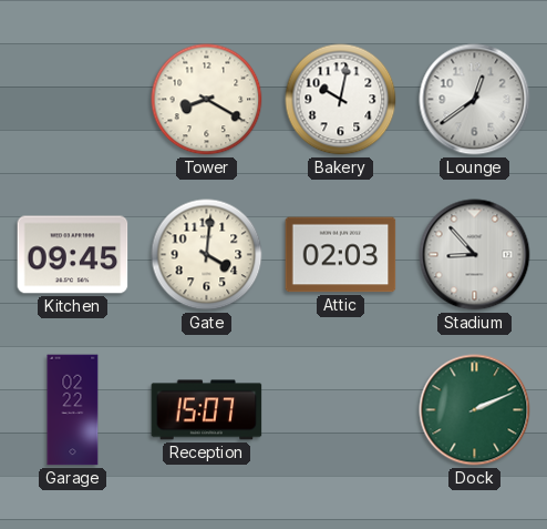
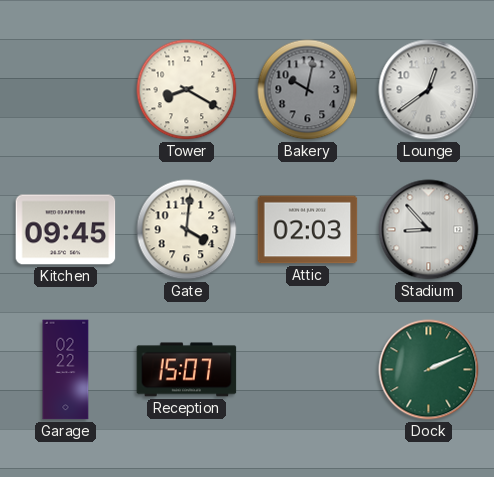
Bakery dial: white -> grey
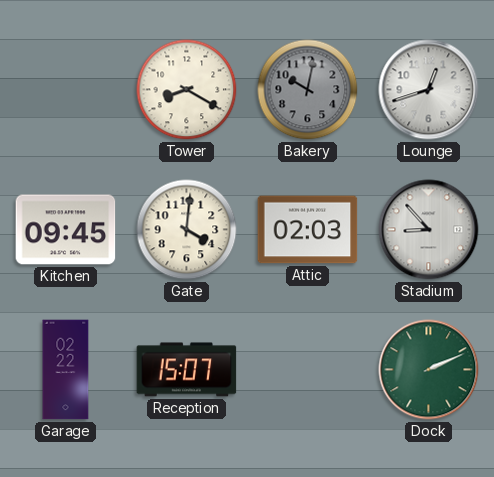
Lounge: 12:39 -> 12:42
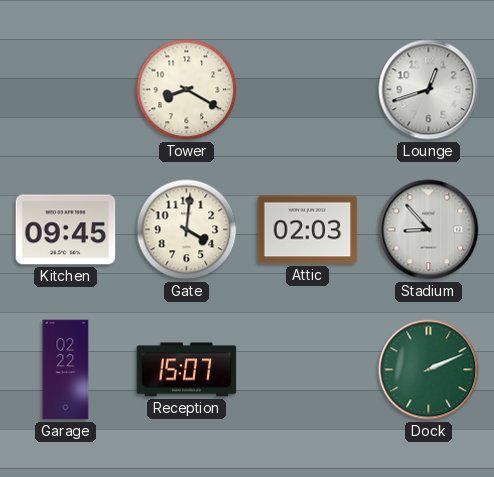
Bakery: 10:02 -> none
